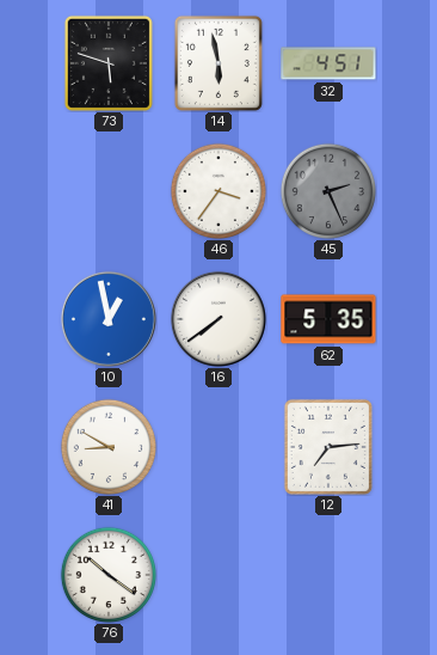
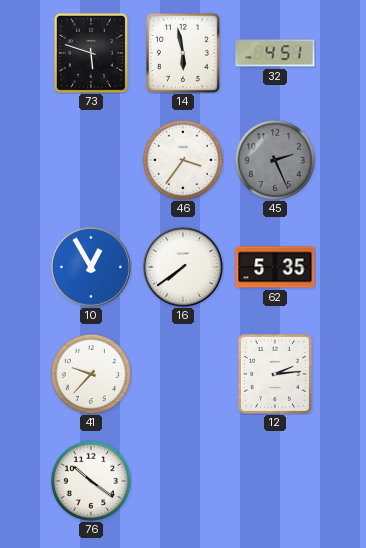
10: 12:58 -> 12:55
41: 8:50 -> 9:37
12: 7:14 -> 2:14
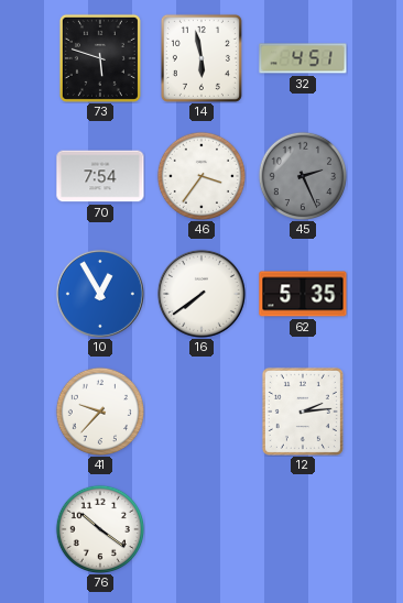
70: none -> 7:54
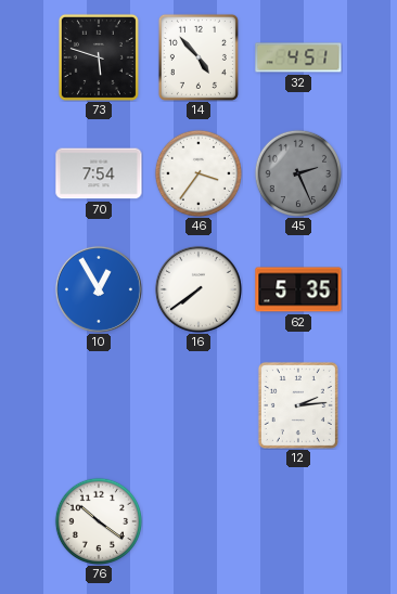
14: 5:58 -> 4:53
41: 9:37 -> none
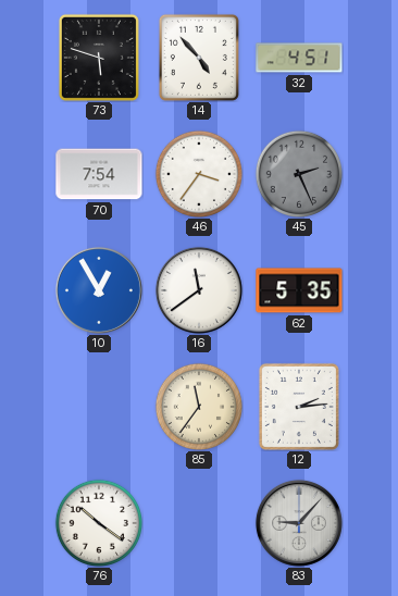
16: 7:39 -> 11:39
85: none -> 11:36
83: none -> 9:07
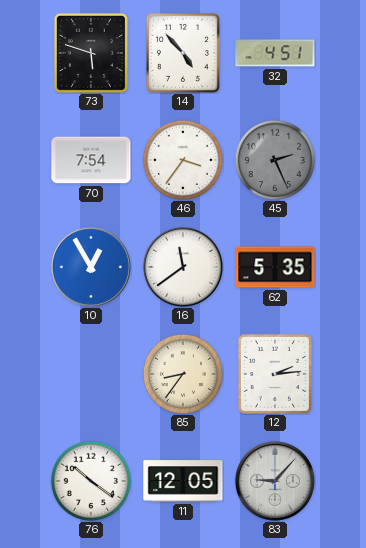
85: 11:36 -> 8:36
11: none -> 12:05
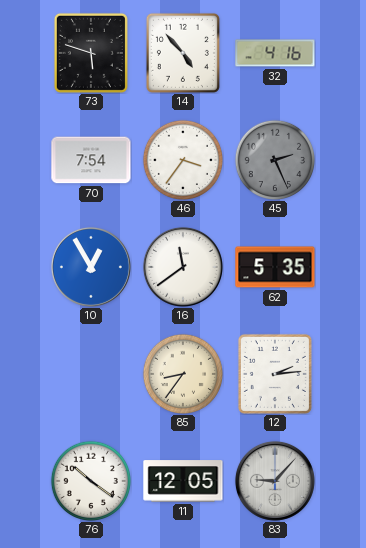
32: 4:51 -> 4:16
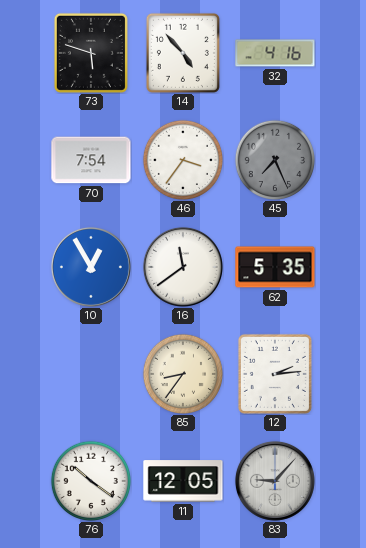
45: 2:26 -> 7:26
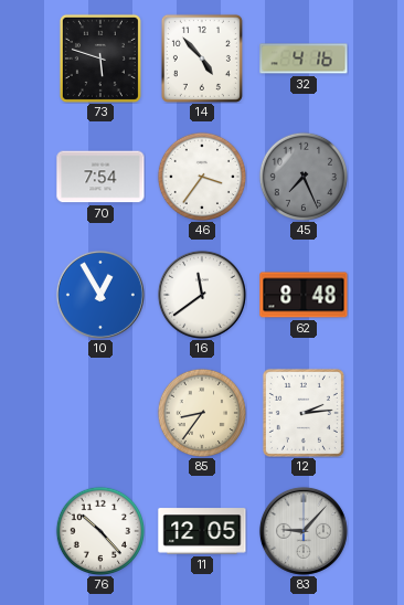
62: 5:35 -> 8:48
76: 10:21 -> 10:23
